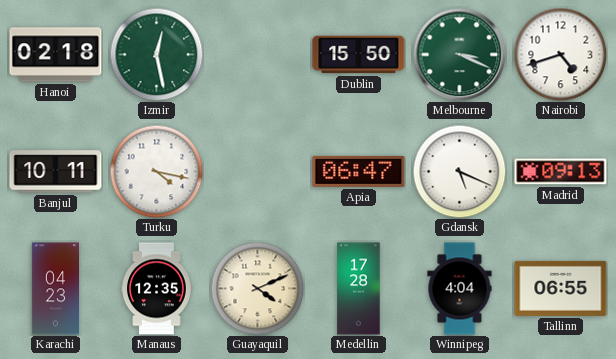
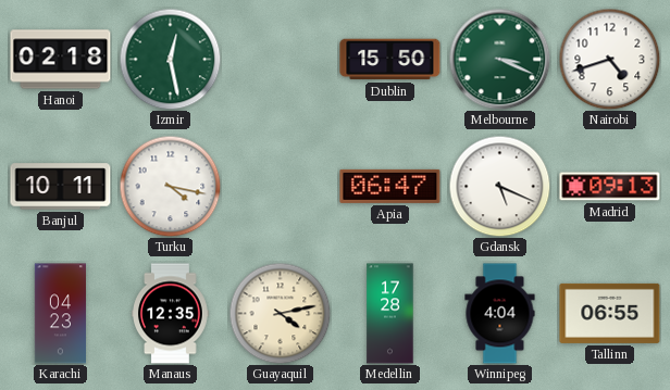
Guayaquil: 4:11 -> 4:13
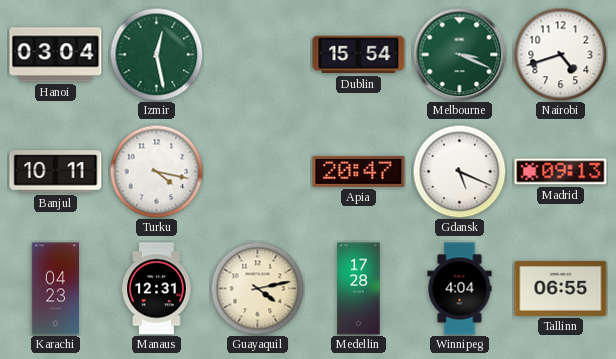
Hanoi: 02:18 -> 03:04
Dublin: 15:50 -> 15:54
Apia: 06:47 -> 20:47
Manaus: 12:35 -> 12:31
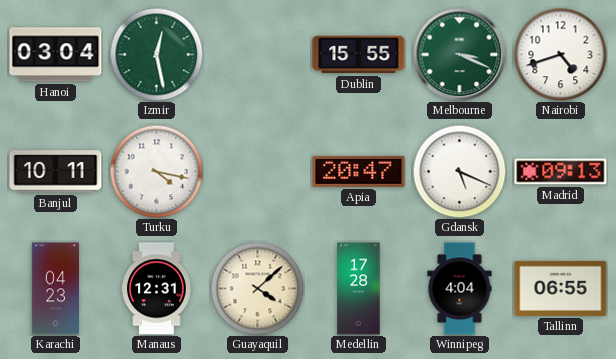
Dublin: 15:54 -> 15:55
Guayaquil: 4:13 -> 4:08
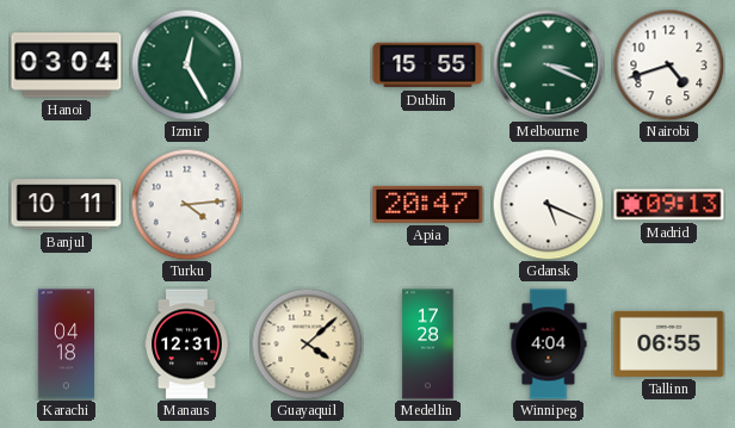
Izmir: 12:28 -> 12:25
Turku: 4:17 -> 4:14
Karachi: 04:23 -> 04:18
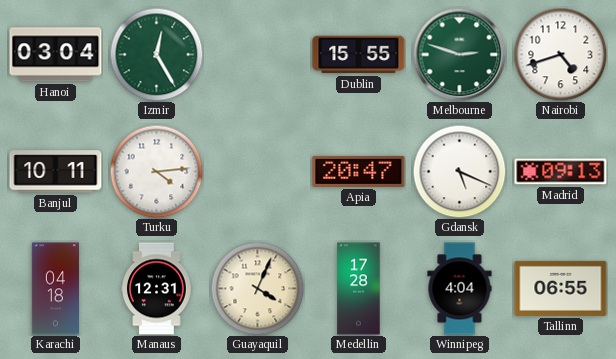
Melbourne: 3:19 -> 2:48
Guayaquil: 4:08 -> 4:04
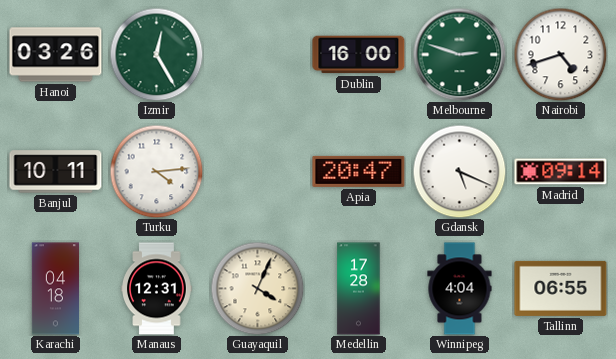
Hanoi: 03:04 -> 03:26
Dublin: 15:55 -> 16:00
Madrid: 09:13 -> 09:14
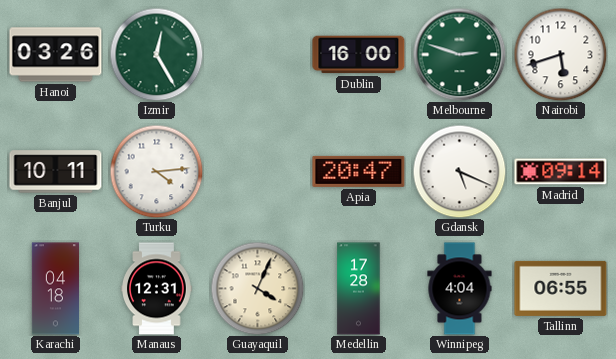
Nairobi: 4:42 -> 5:42
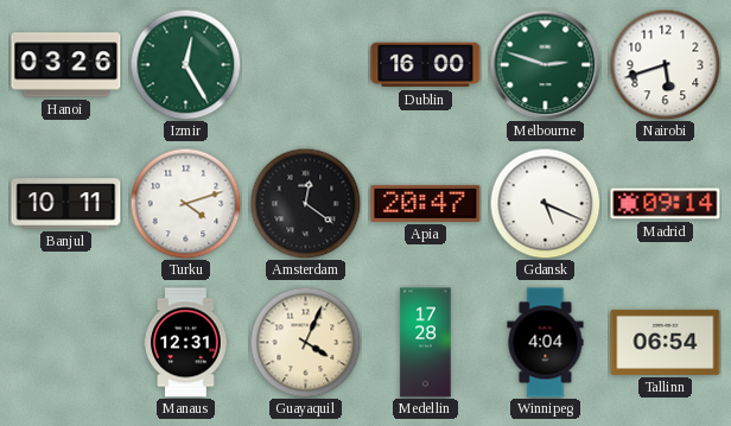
Turku: 4:14 -> 4:12
Amsterdam: none -> 12:21
Karachi: 04:18 -> none
Tallinn: 06:55 -> 06:54
